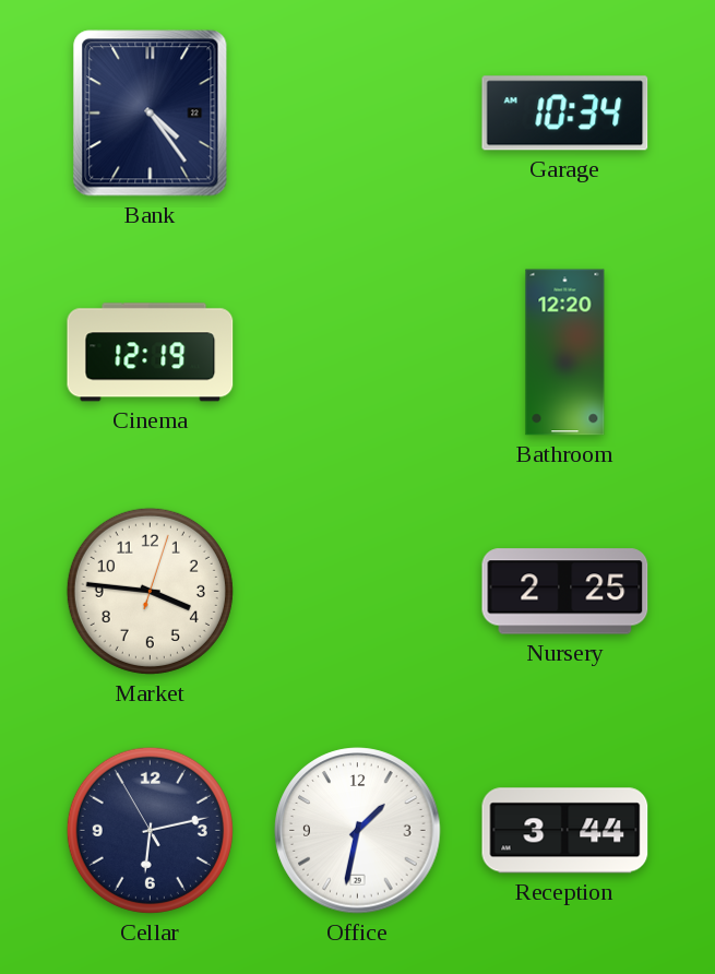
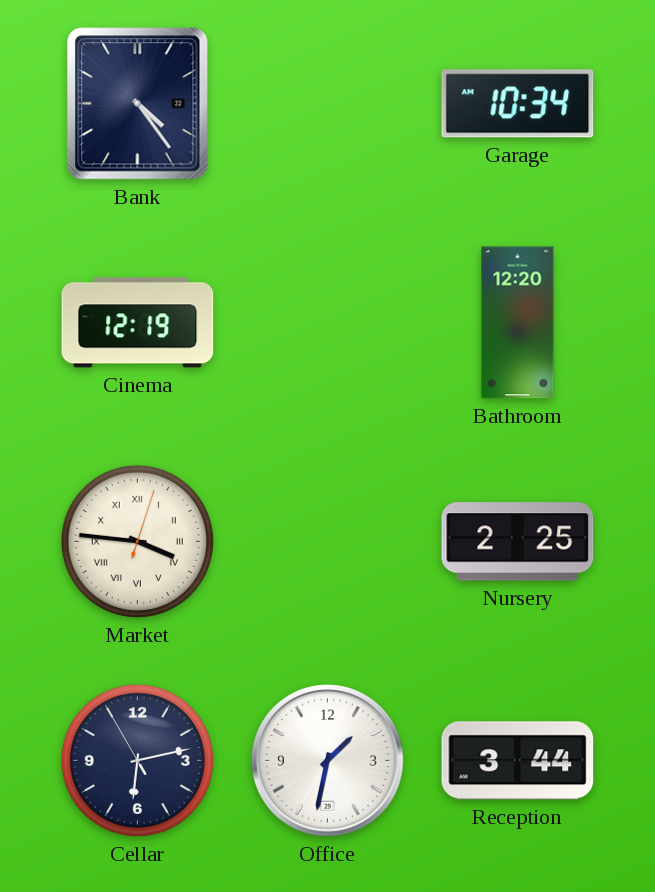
Market numerals: Arabic -> Roman
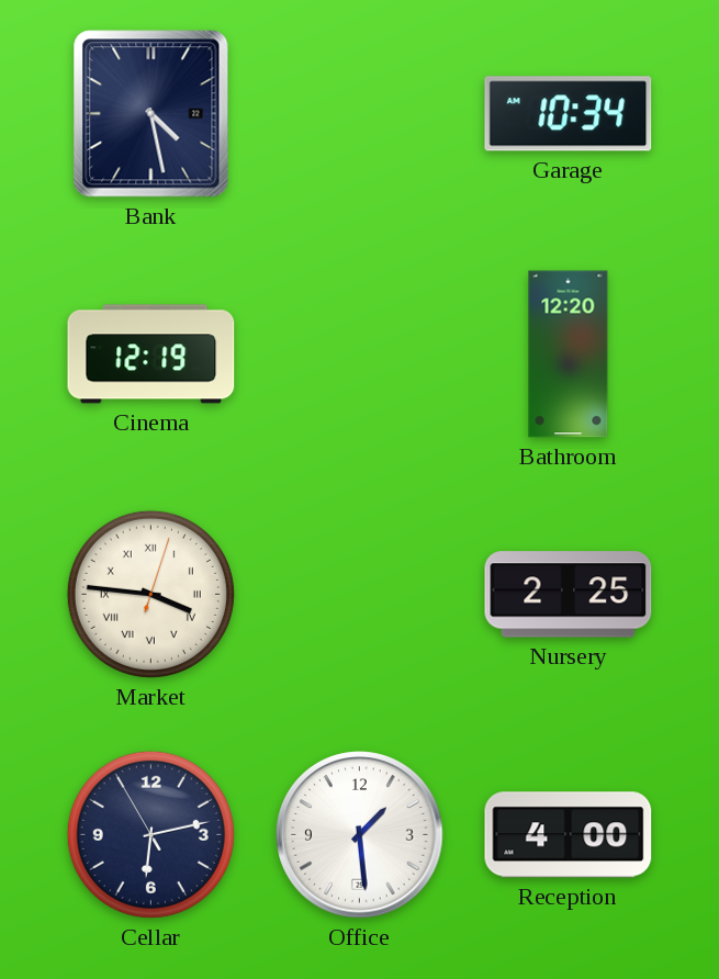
Bank: 4:24 -> 4:28
Office: 1:32 -> 1:29
Reception: 3:44 -> 4:00
